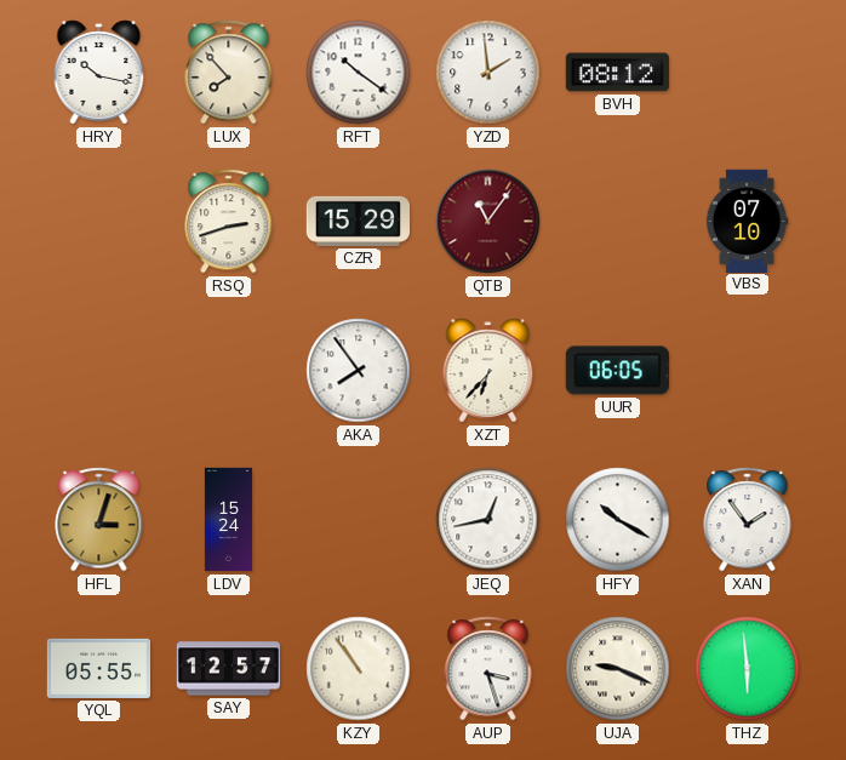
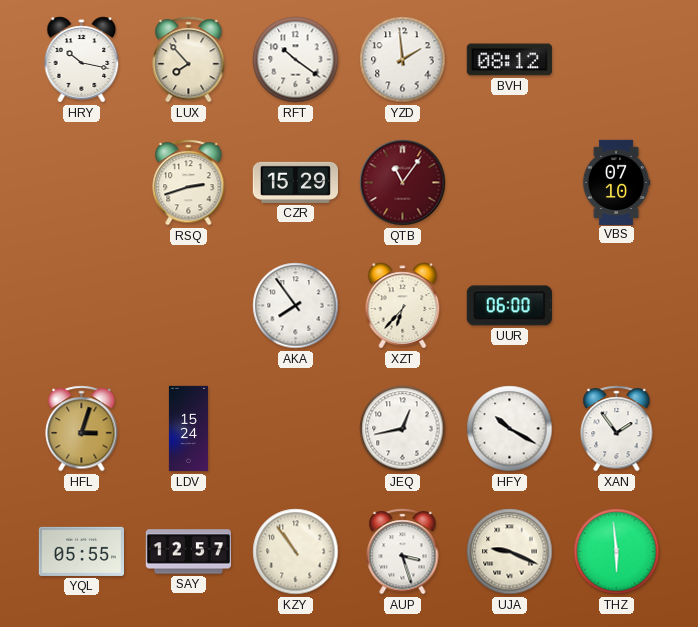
UUR: 06:05 -> 06:00
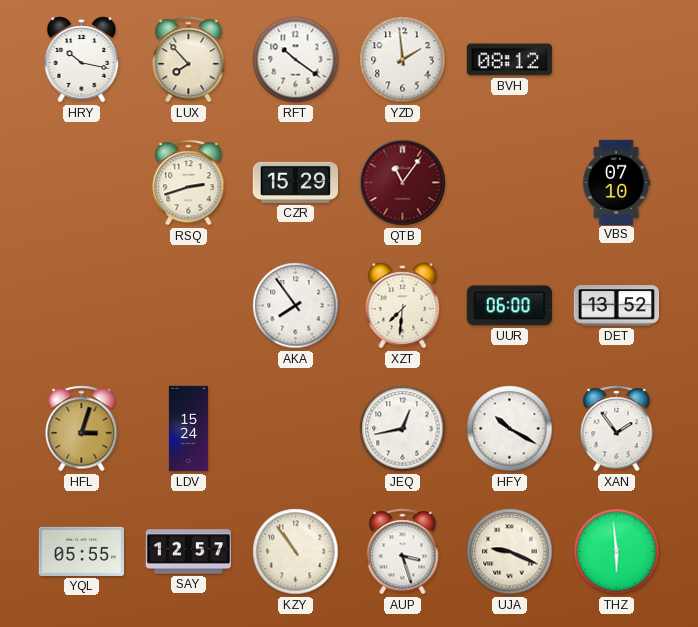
XZT: 6:37 -> 7:31
DET: none -> 13:52
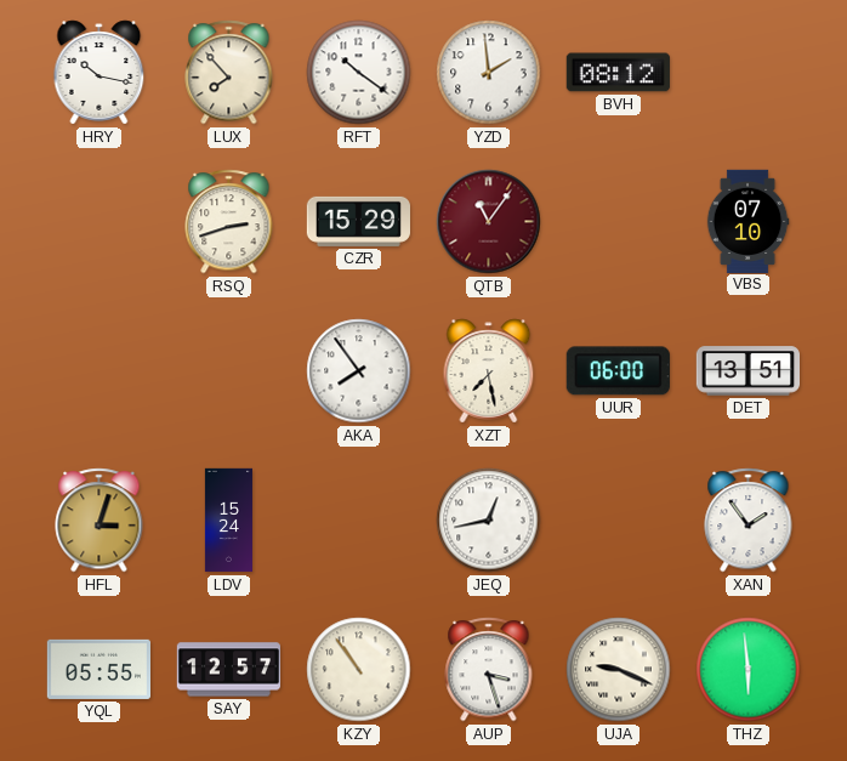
XZT: 7:31 -> 7:28
DET: 13:52 -> 13:51
HFY: 10:20 -> none
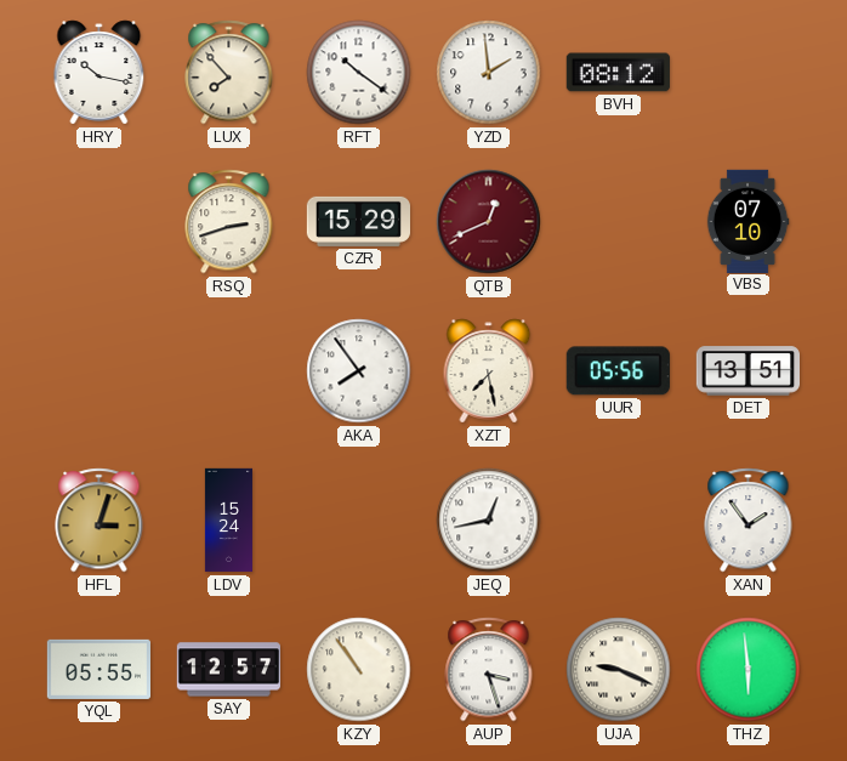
QTB: 11:06 -> 12:41
UUR: 06:00 -> 05:56
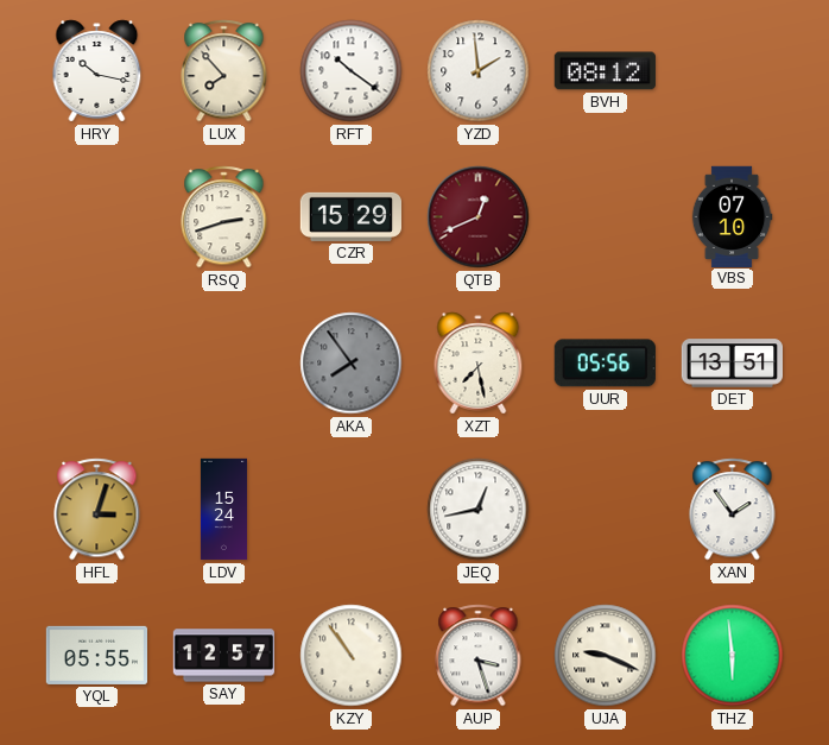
AKA dial: white -> grey
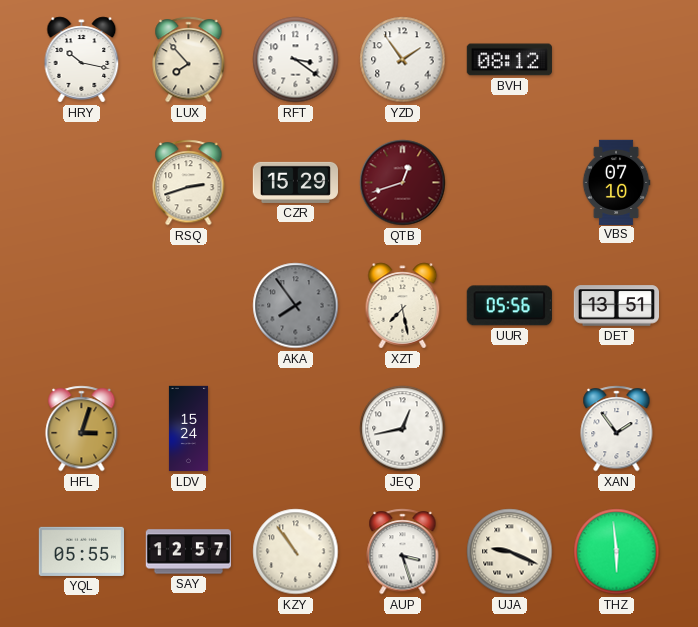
RFT: 10:21 -> 3:21
YZD: 1:59 -> 1:54
QTB: 12:41 -> 12:42
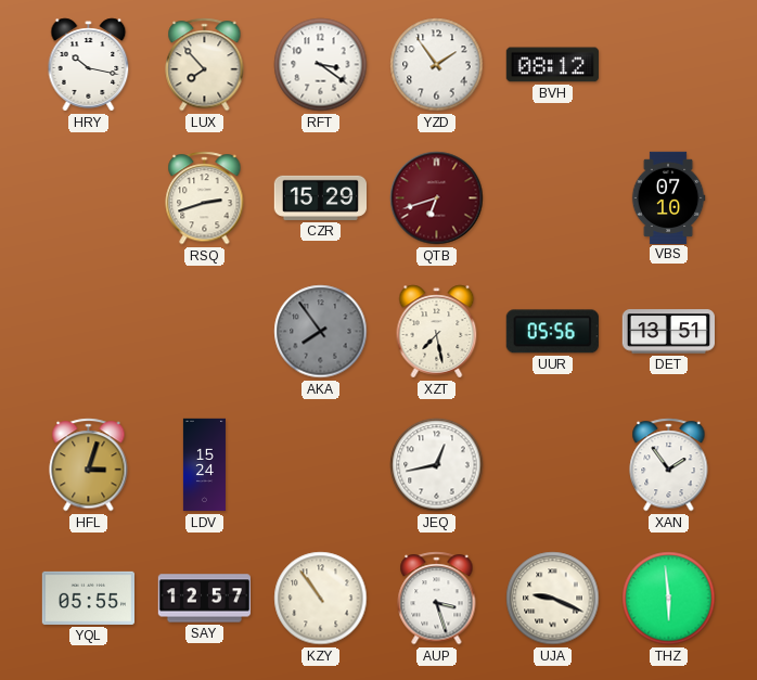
QTB: 12:42 -> 6:42
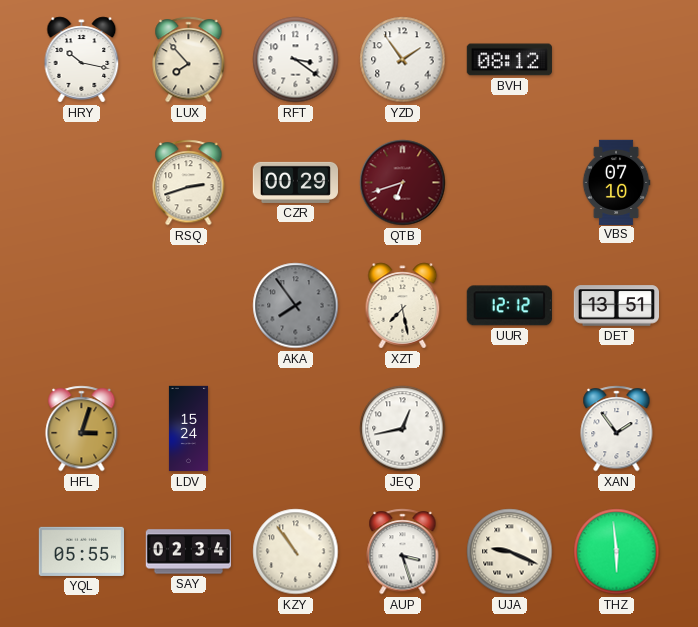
CZR: 15:29 -> 00:29
UUR: 05:56 -> 12:12
SAY: 12:57 -> 02:34
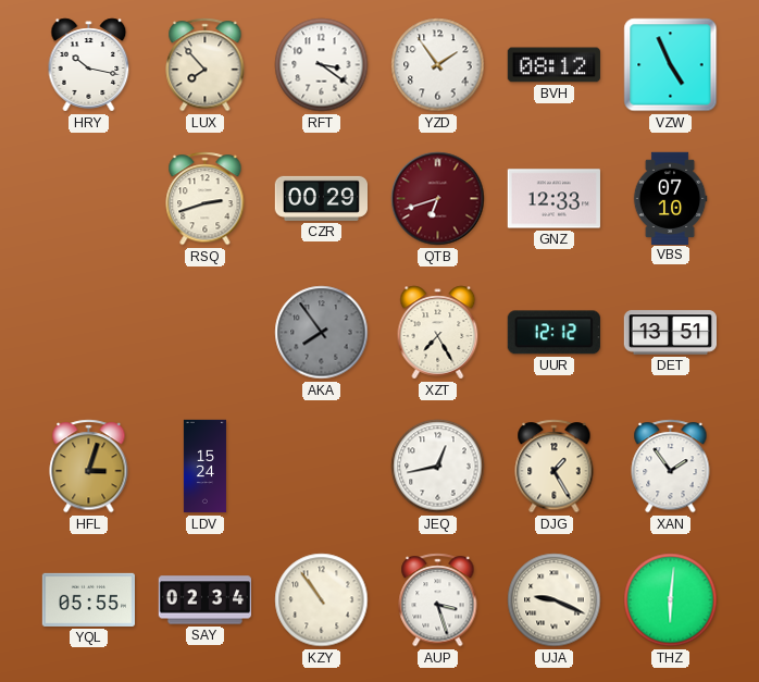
VZW: none -> 4:56
GNZ: none -> 12:33
XZT: 7:28 -> 7:25
DJG: none -> 1:25
THZ: 5:59 -> 6:01
